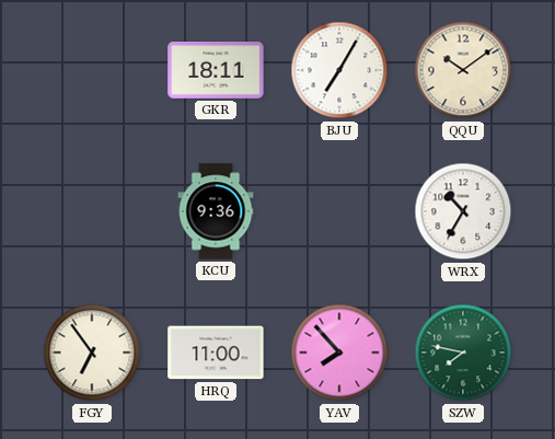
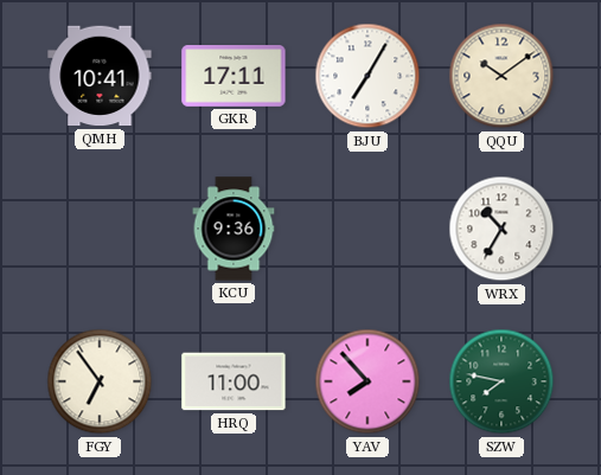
QMH: none -> 10:41
GKR: 18:11 -> 17:11
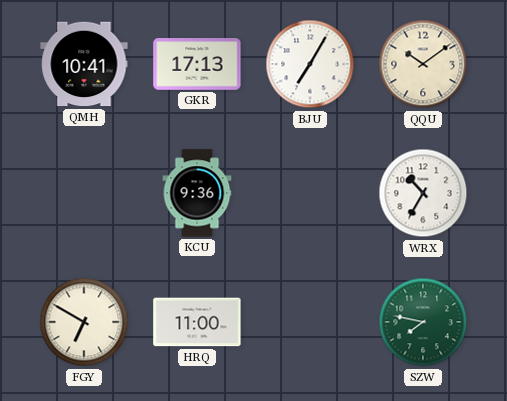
GKR: 17:11 -> 17:13
FGY: 6:54 -> 6:50
YAV: 7:53 -> none
